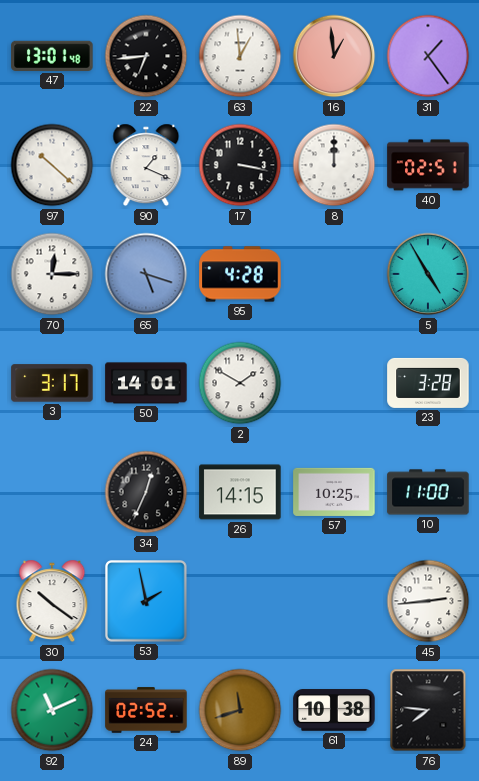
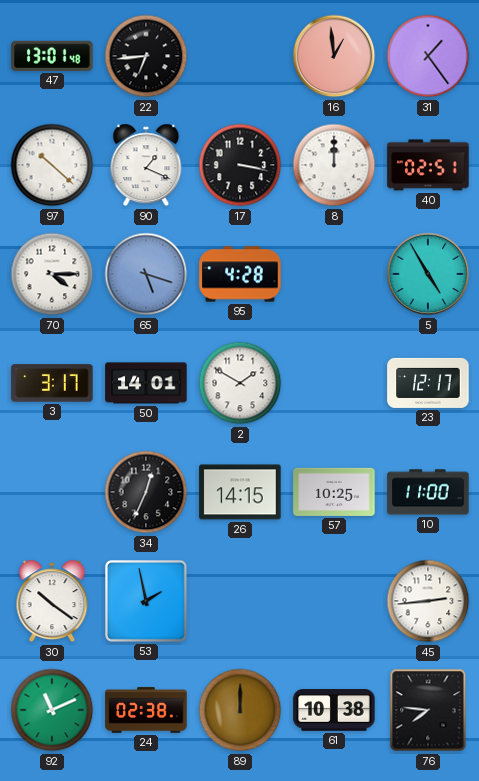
63: 12:59 -> none
70: 12:15 -> 4:15
23: 3:28 -> 12:17
24: 02:52 -> 02:38
89: 11:42 -> 12:00
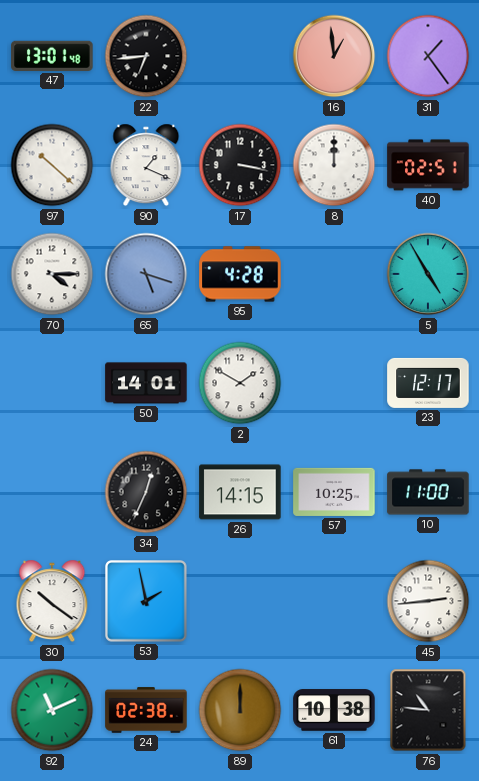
3: 3:17 -> none
76: 7:46 -> 10:46
